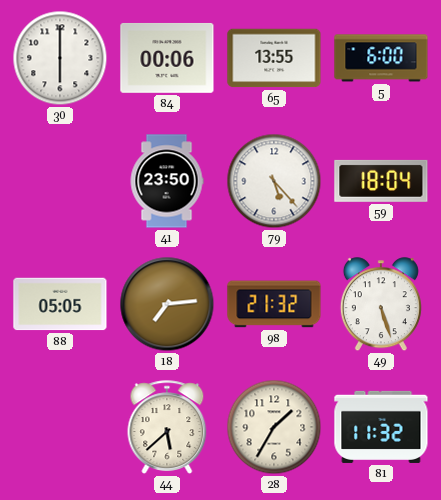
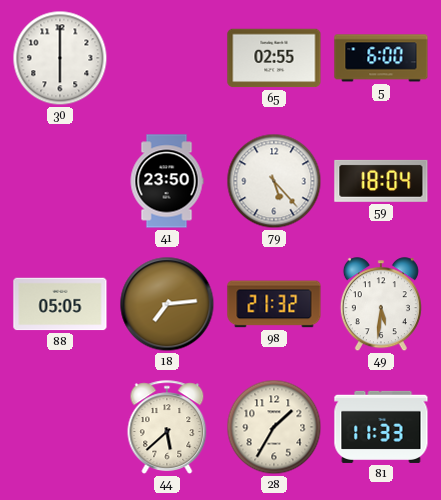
84: 00:06 -> none
65: 13:55 -> 02:55
49: 5:27 -> 5:31
81: 11:32 -> 11:33
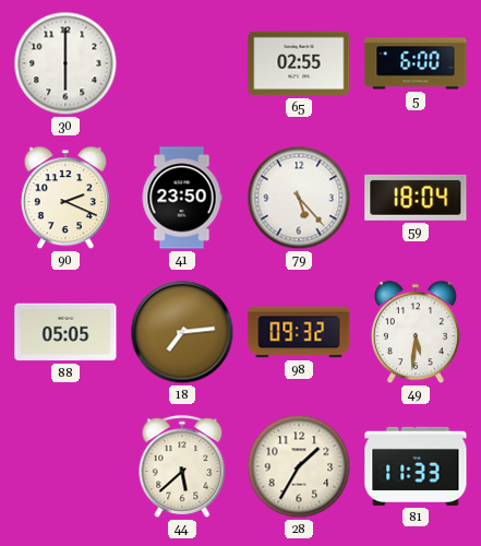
90: none -> 2:19
98: 21:32 -> 09:32
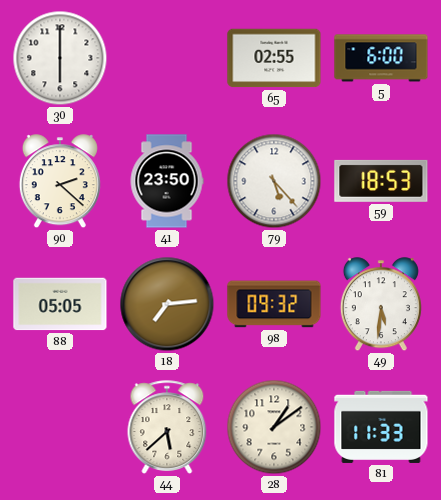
90: 2:19 -> 2:22
59: 18:04 -> 18:53
28: 1:35 -> 1:09
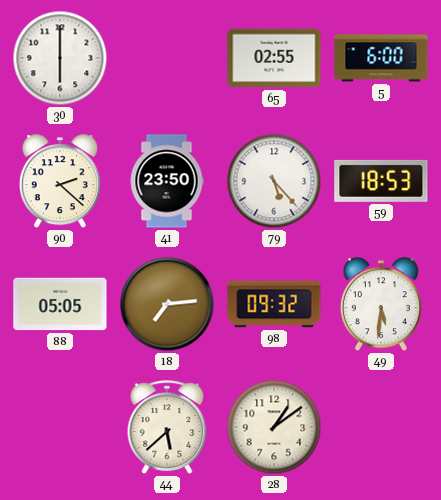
81: 11:33 -> none
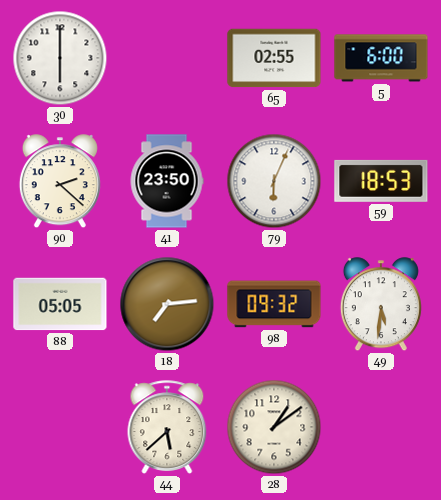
79: 5:23 -> 6:04
